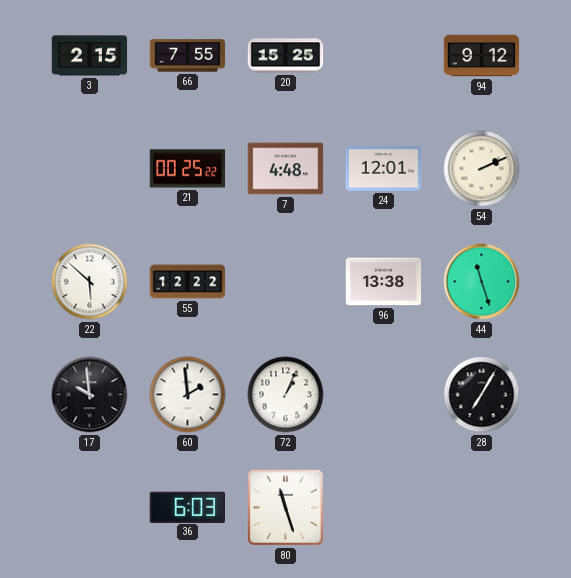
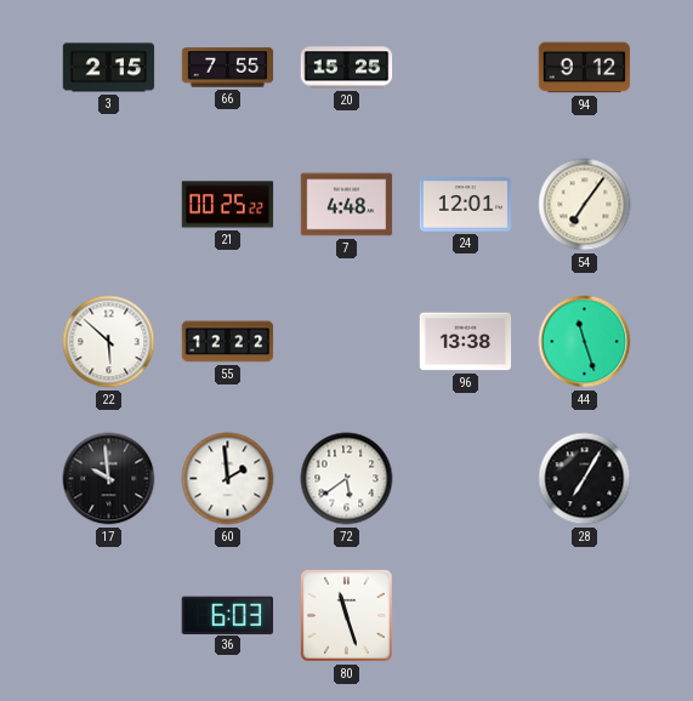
54: 2:11 -> 7:06
72: 1:04 -> 5:39
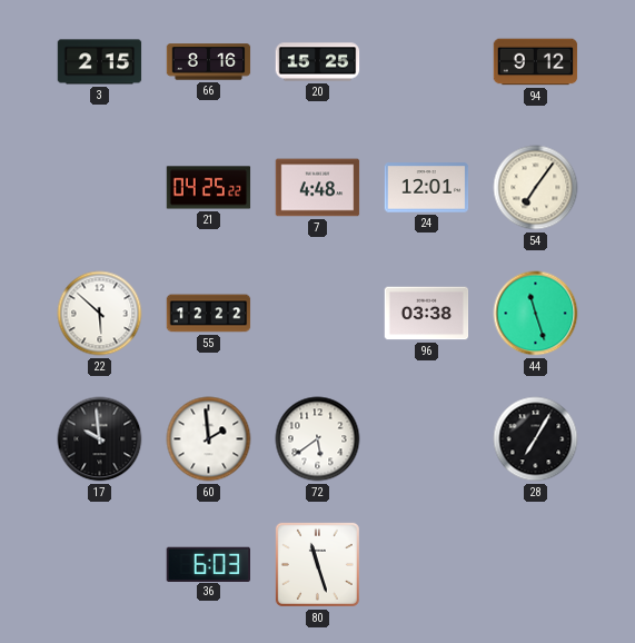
66: 7:55 -> 8:16
21: 00:25 -> 04:25
96: 13:38 -> 03:38
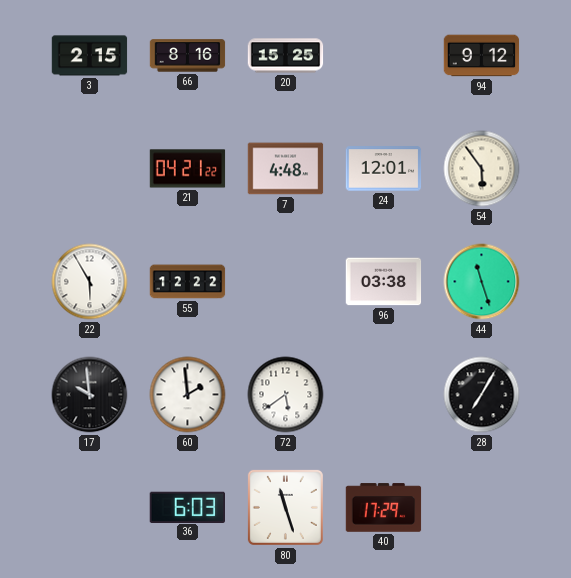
21: 04:25 -> 04:21
54: 7:06 -> 5:54
22: 5:52 -> 5:55
40: none -> 17:29
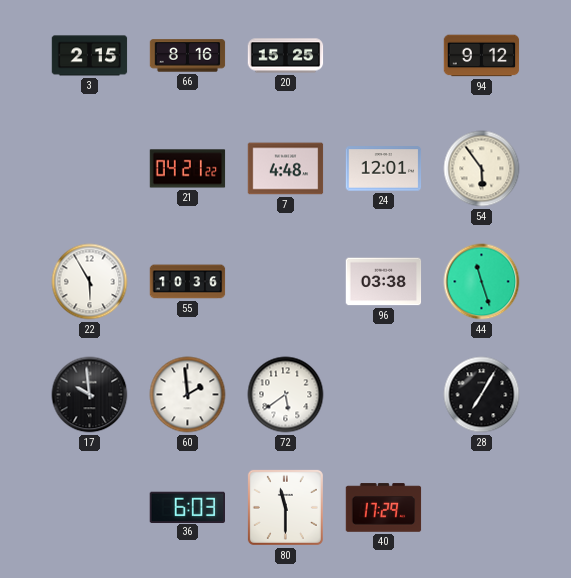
55: 12:22 -> 10:36
80: 11:27 -> 11:30
